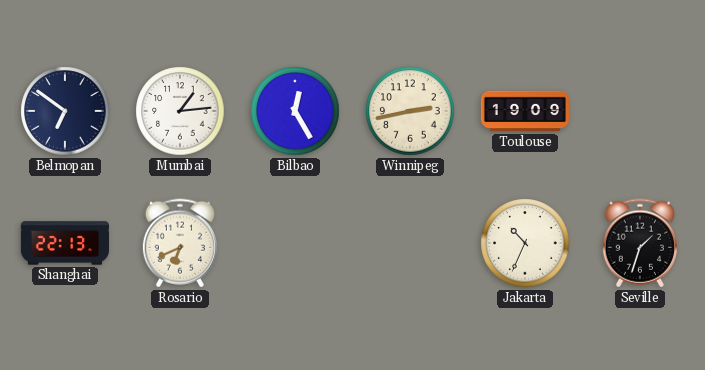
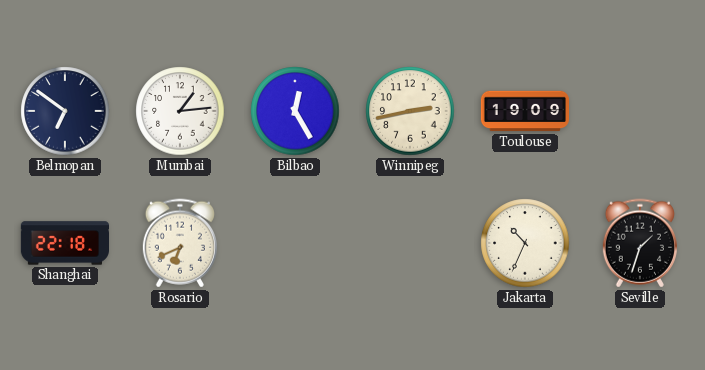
Shanghai: 22:13 -> 22:18
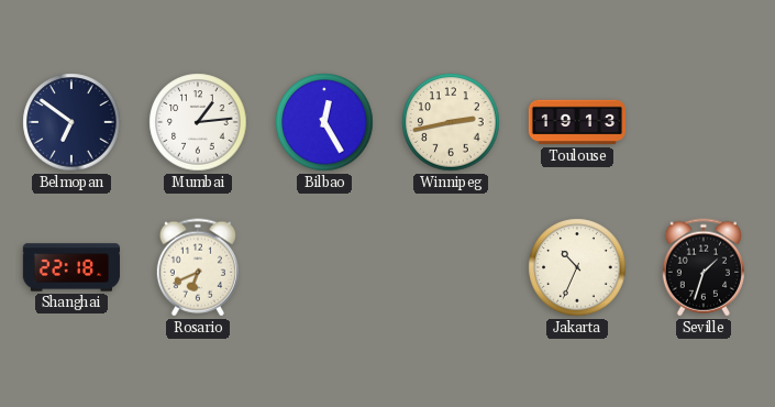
Toulouse: 19:09 -> 19:13
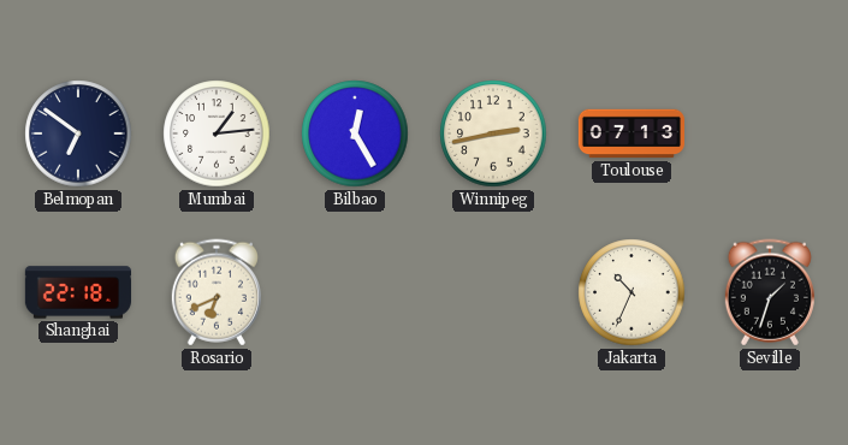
Toulouse: 19:13 -> 07:13
